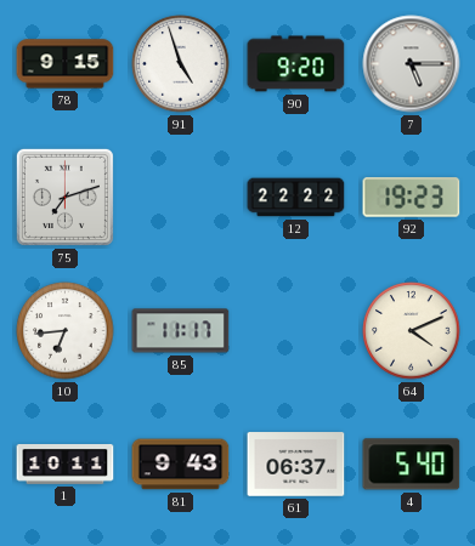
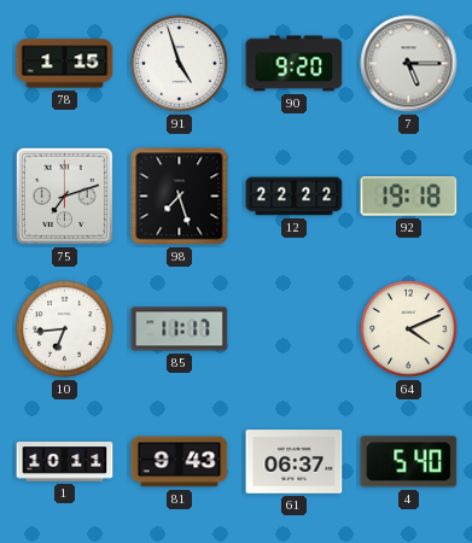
78: 9:15 -> 1:15
98: none -> 7:27
92: 19:23 -> 19:18
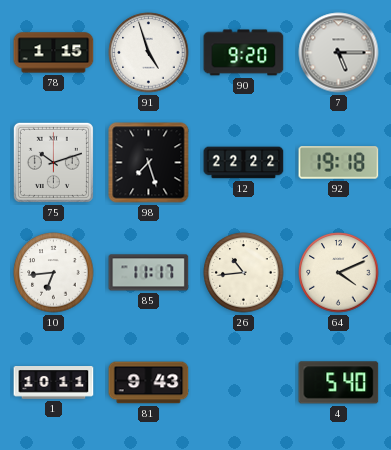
75: 7:12 -> 10:12
26: none -> 10:44
61: 06:37 -> none
